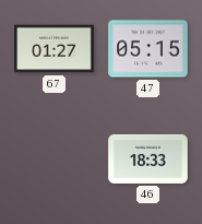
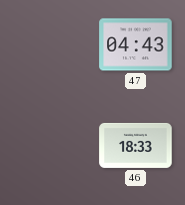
67: 01:27 -> none
47: 05:15 -> 04:43
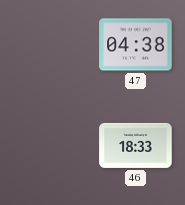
47: 04:43 -> 04:38
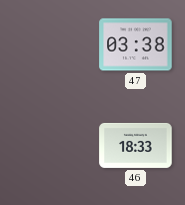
47: 04:38 -> 03:38
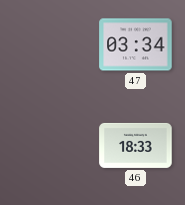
47: 03:38 -> 03:34
